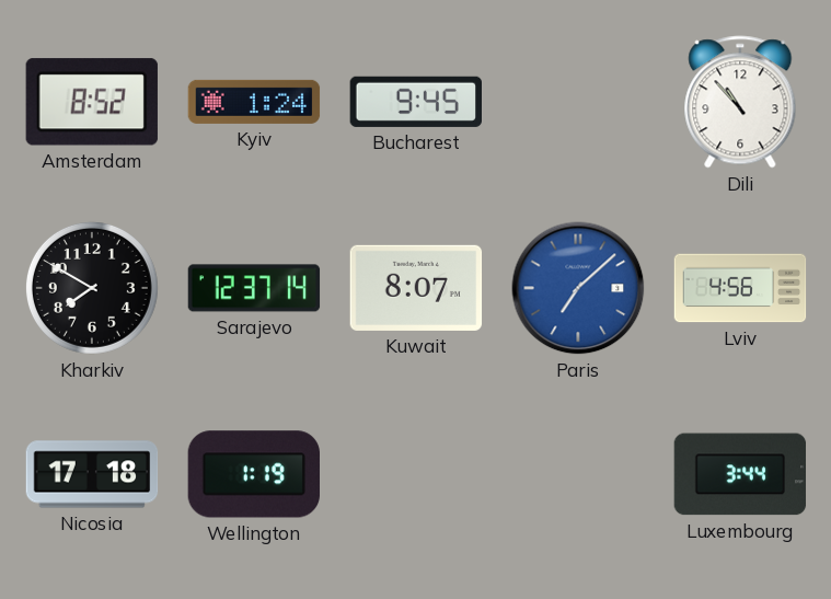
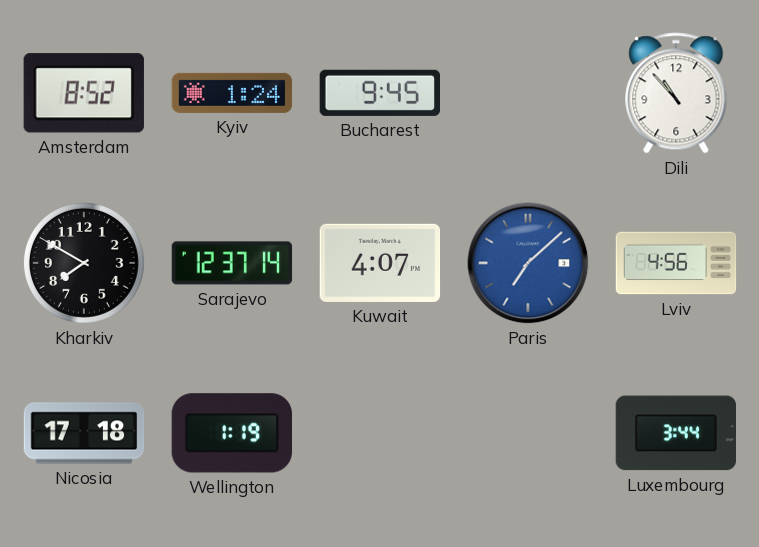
Kuwait: 8:07 -> 4:07
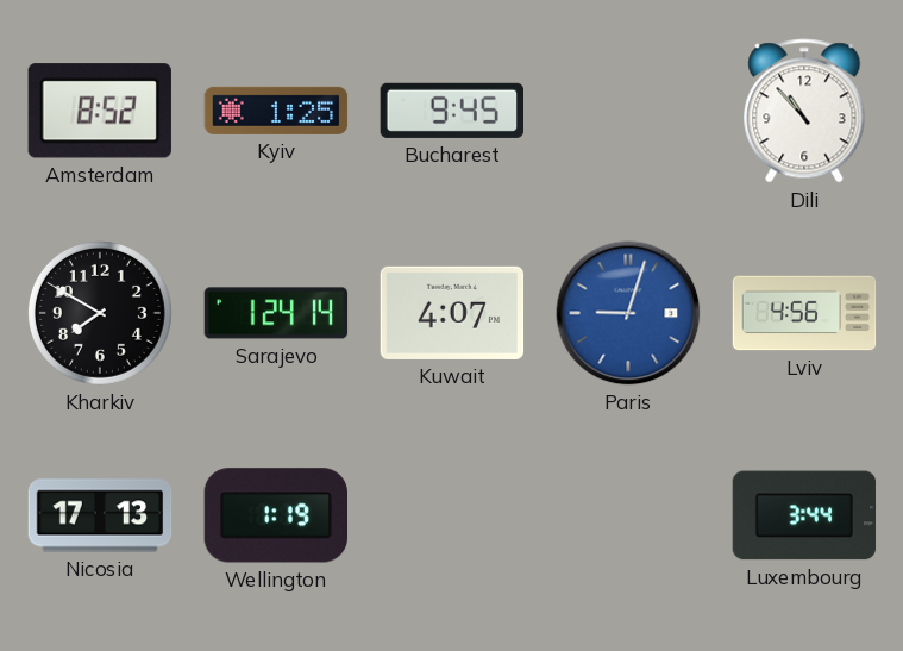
Kyiv: 1:24 -> 1:25
Sarajevo: 12:37 -> 1:24
Paris: 7:08 -> 9:03
Nicosia: 17:18 -> 17:13
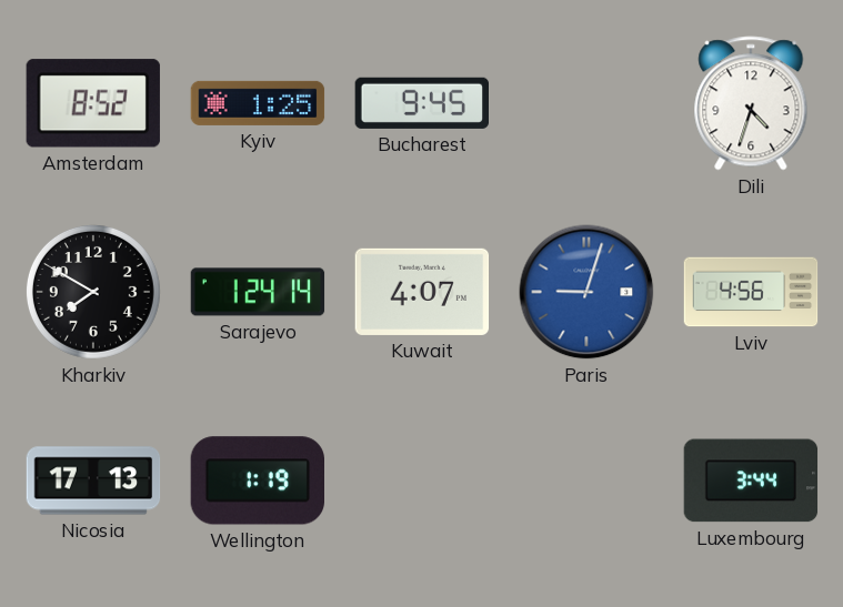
Dili: 10:53 -> 4:33
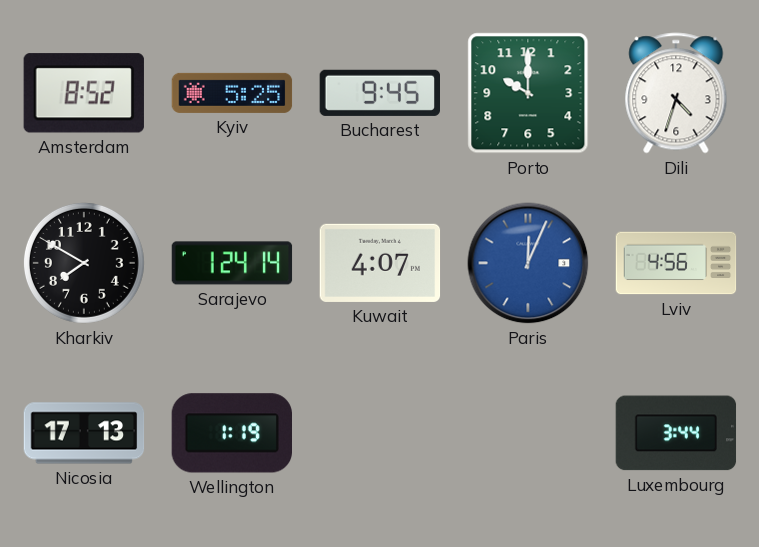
Kyiv: 1:25 -> 5:25
Porto: none -> 10:00
Paris: 9:03 -> 12:04
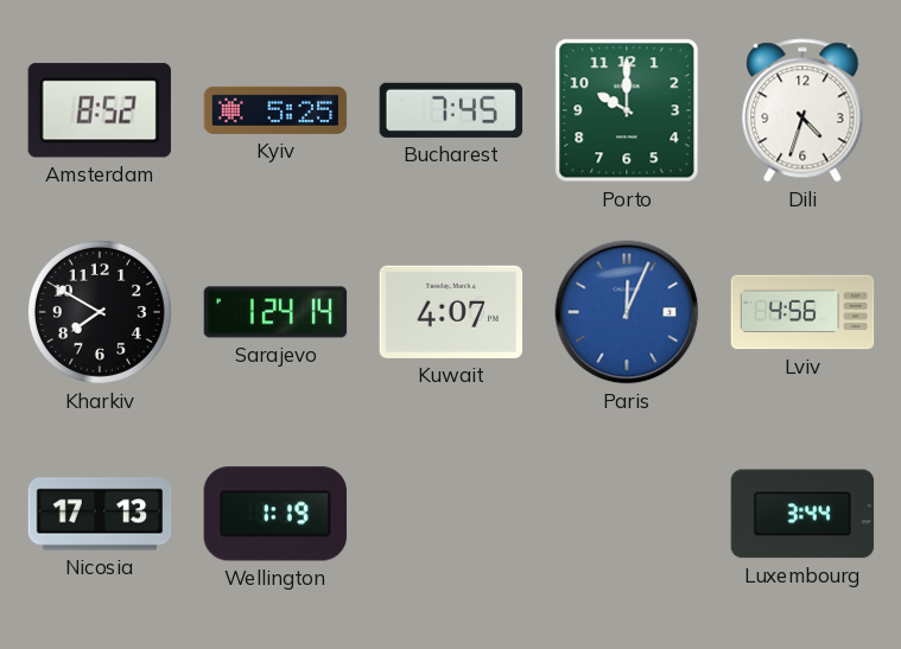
Bucharest: 9:45 -> 7:45
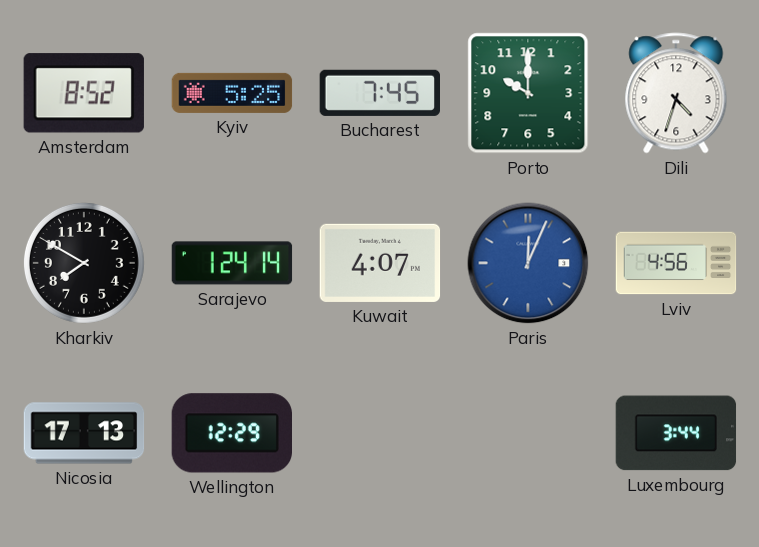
Wellington: 1:19 -> 12:29
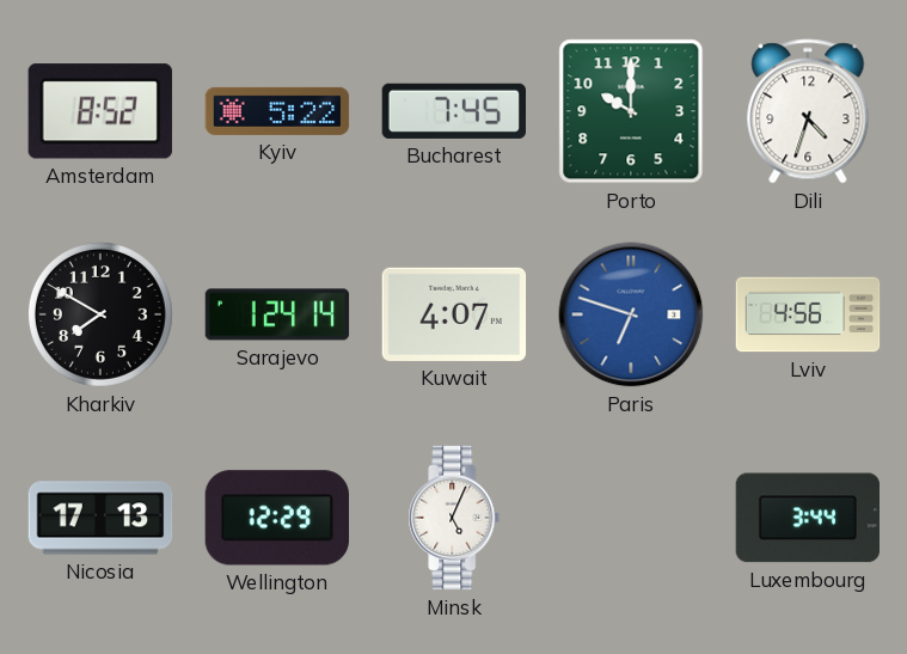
Kyiv: 5:25 -> 5:22
Paris: 12:04 -> 6:48
Minsk: none -> 5:04
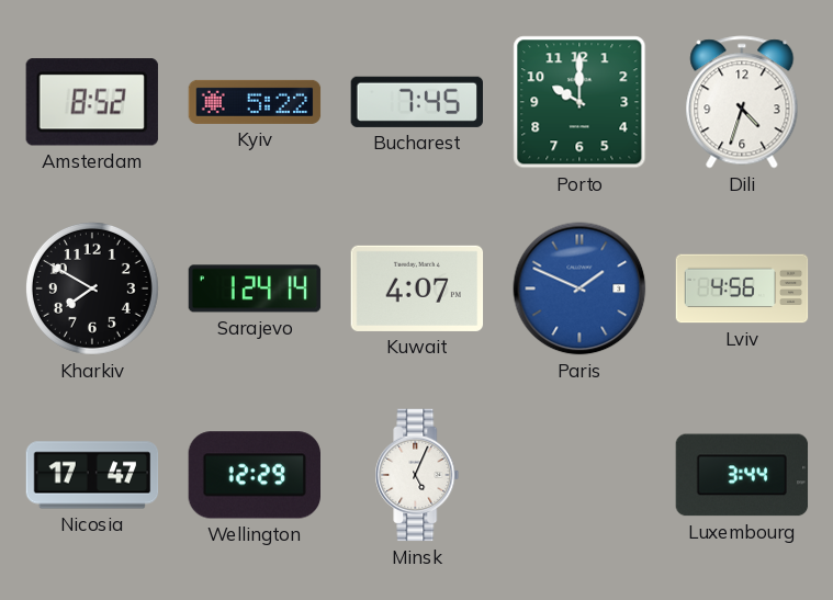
Paris: 6:48 -> 1:49
Nicosia: 17:13 -> 17:47
